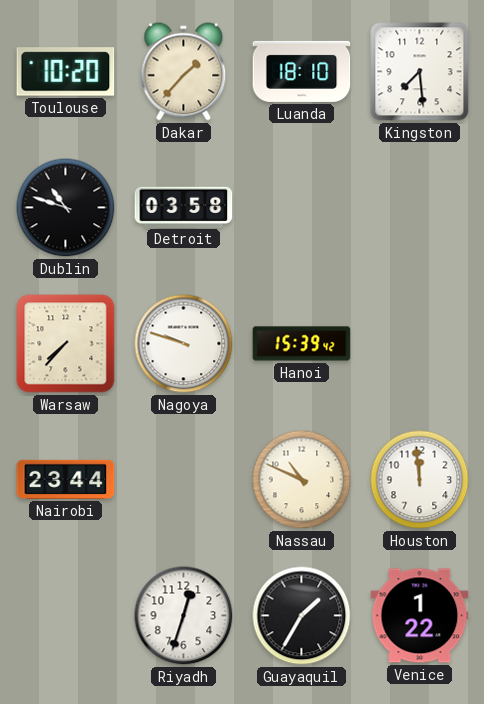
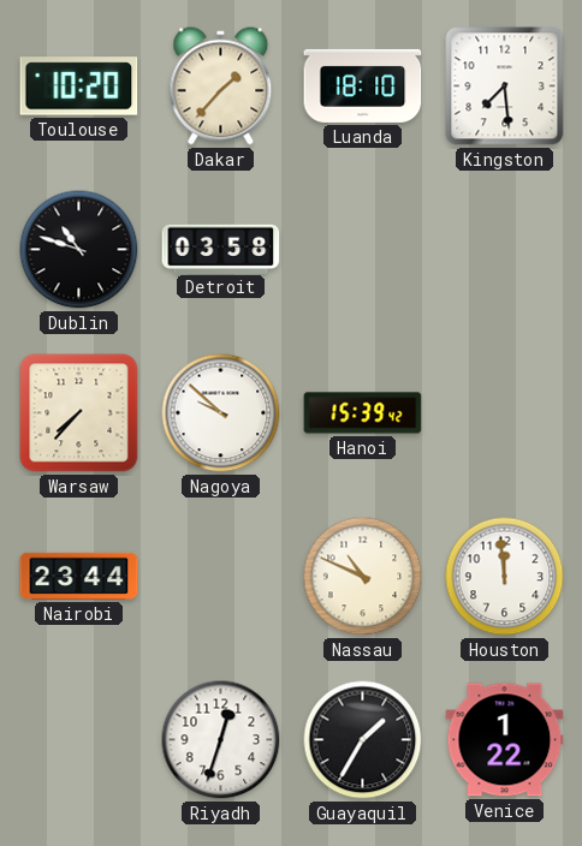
Nagoya: 9:48 -> 9:52
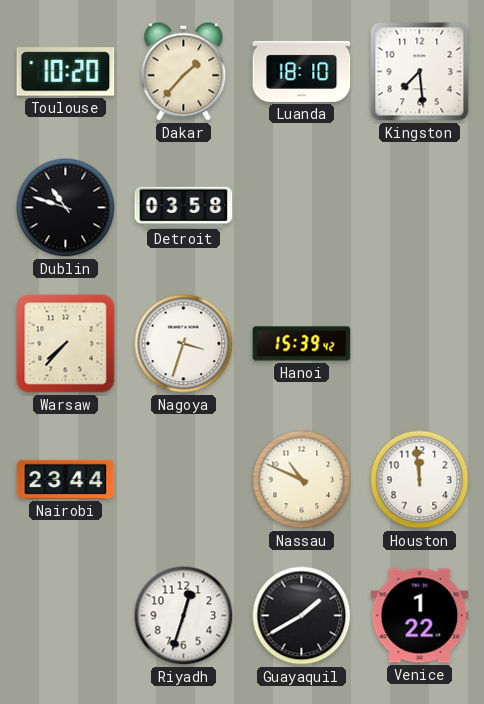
Nagoya: 9:52 -> 3:33
Guayaquil: 1:35 -> 1:40
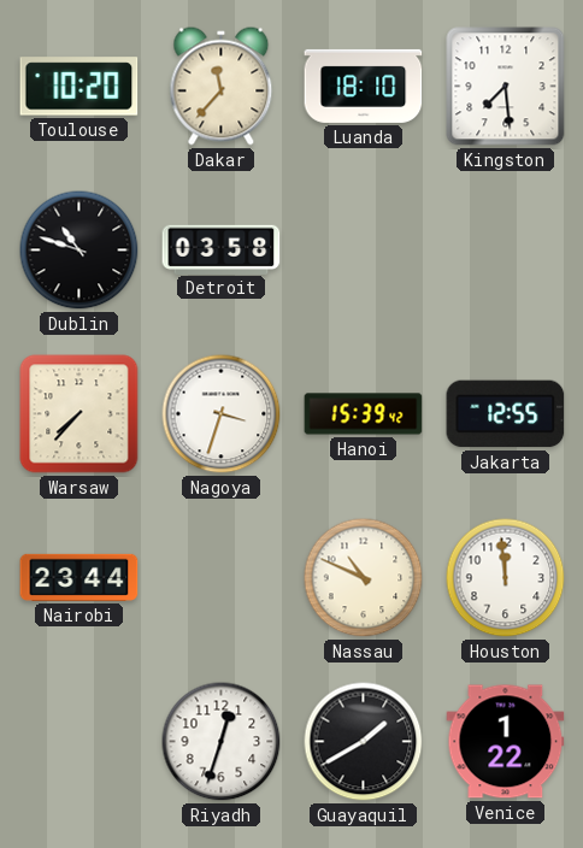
Dakar: 1:37 -> 11:37
Jakarta: none -> 12:55
